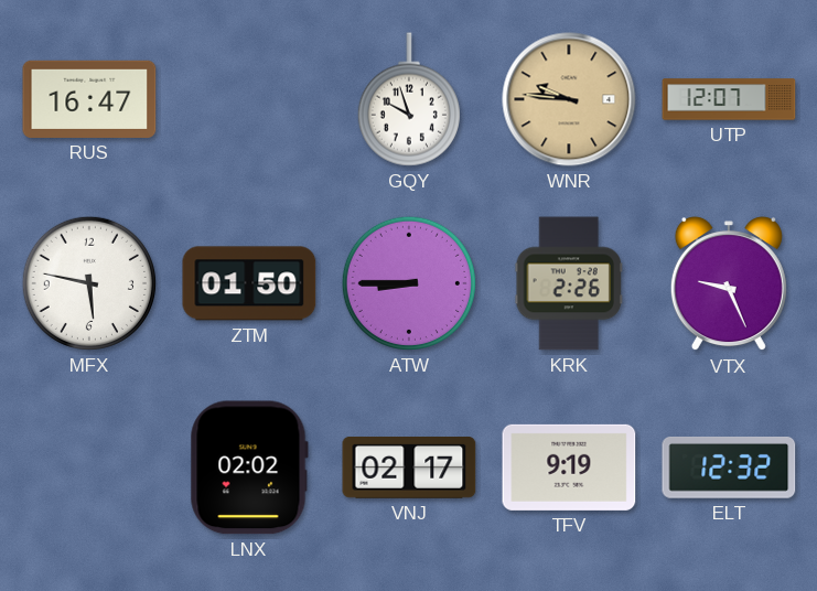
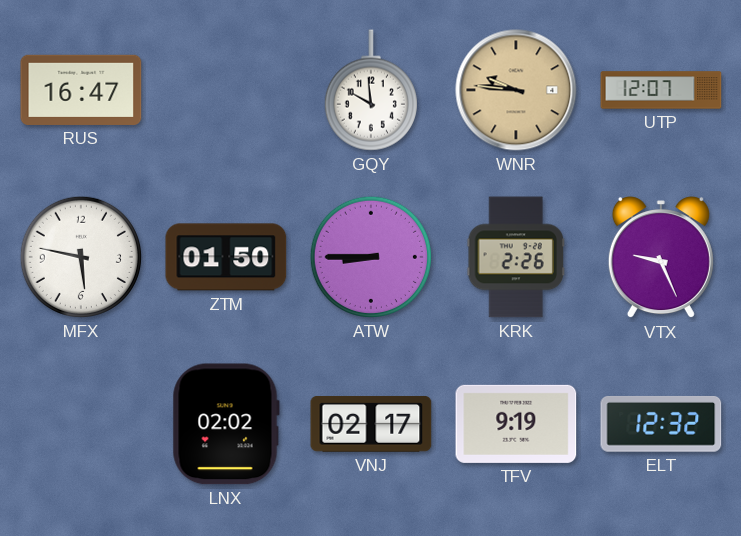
GQY: 9:57 -> 9:59
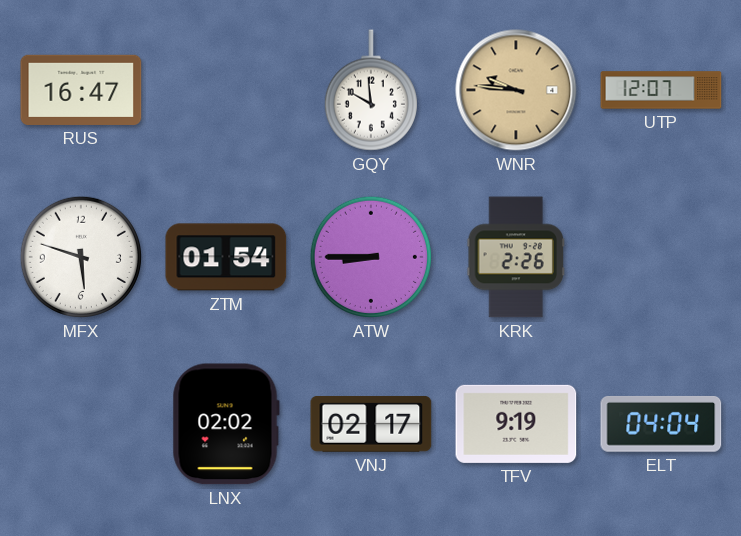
MFX: 5:47 -> 5:48
ZTM: 01:50 -> 01:54
VTX: 9:26 -> none
ELT: 12:32 -> 04:04
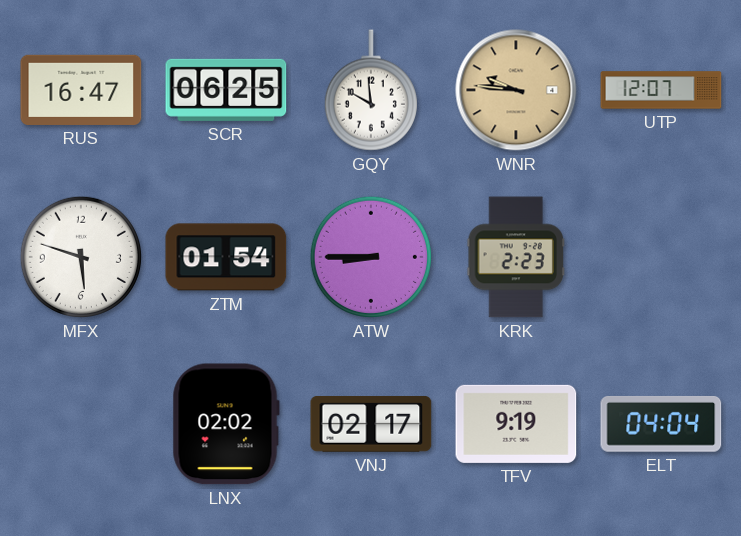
SCR: none -> 06:25
KRK: 2:26 -> 2:23
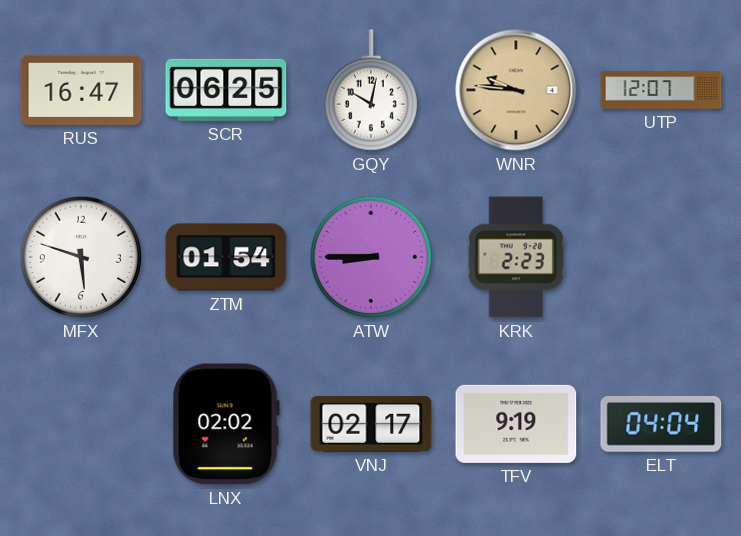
GQY: 9:59 -> 10:02
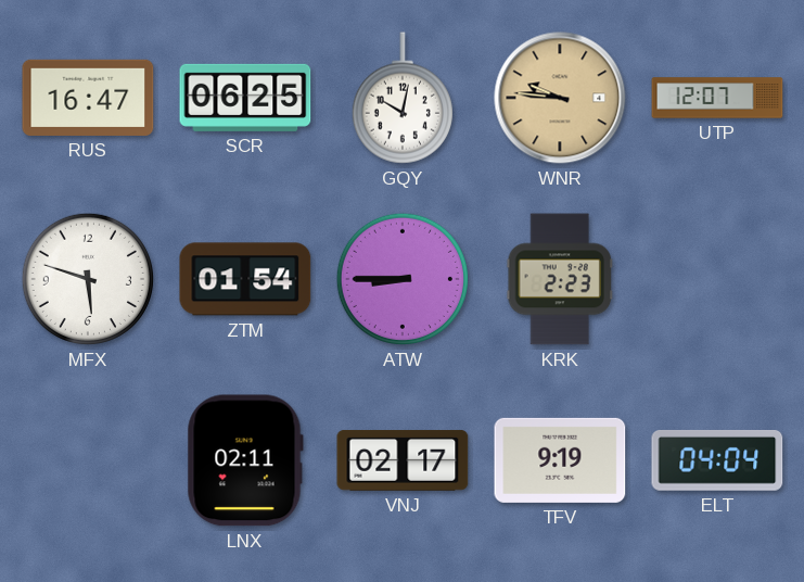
LNX: 02:02 -> 02:11
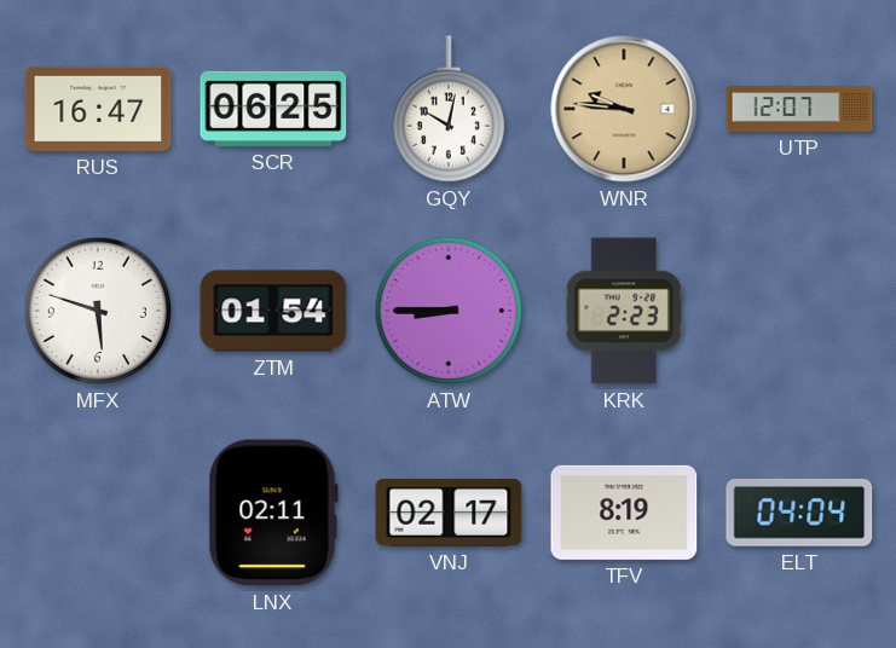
TFV: 9:19 -> 8:19
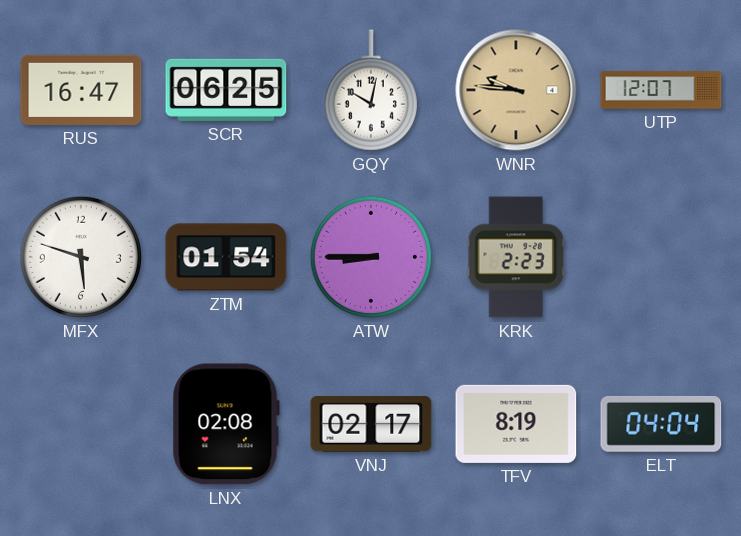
LNX: 02:11 -> 02:08
